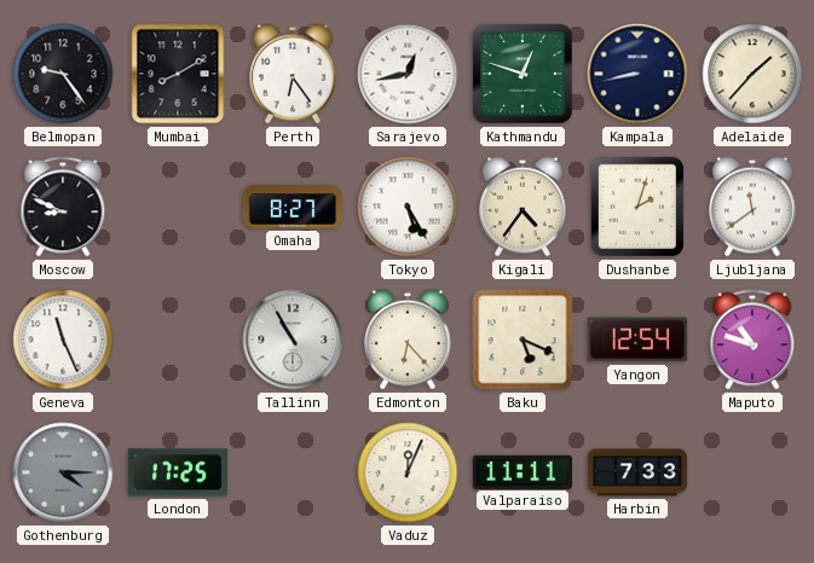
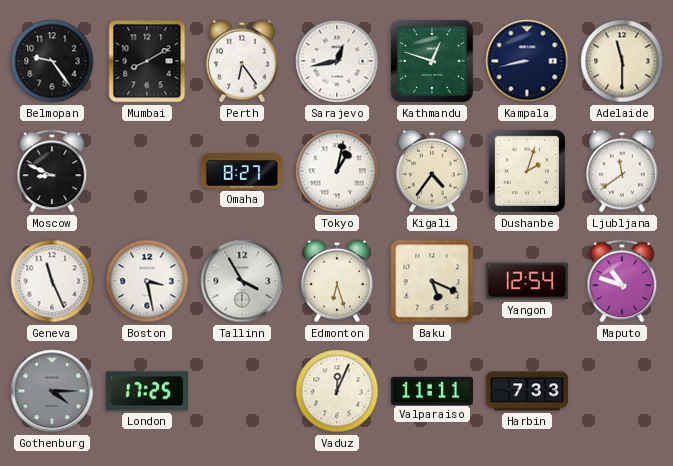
Adelaide: 1:37 -> 11:30
Tokyo: 5:25 -> 1:02
Boston: none -> 3:28
Tallinn: 10:55 -> 3:55
Edmonton: 6:23 -> 6:27
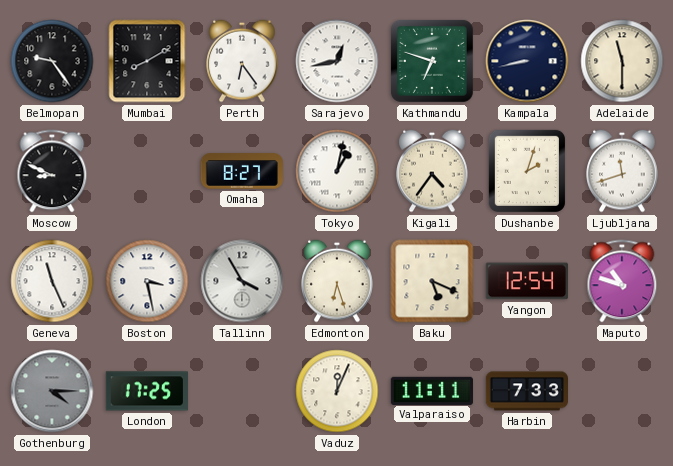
Kathmandu: 12:48 -> 6:48
Ljubljana: 11:39 -> 11:42
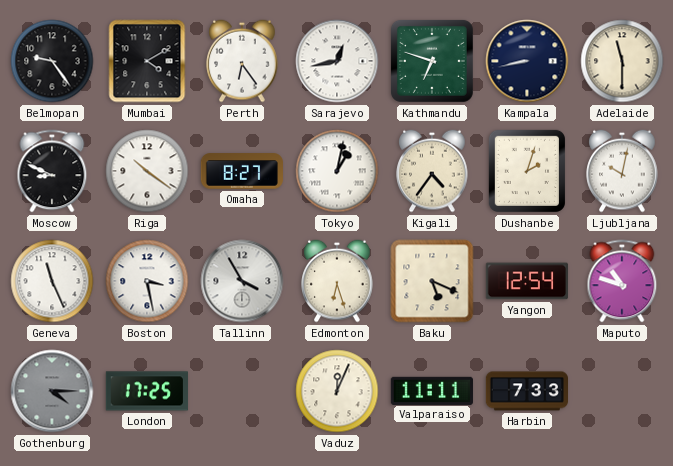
Mumbai: 8:10 -> 4:10
Riga: none -> 10:21
Ljubljana: 11:42 -> 10:02
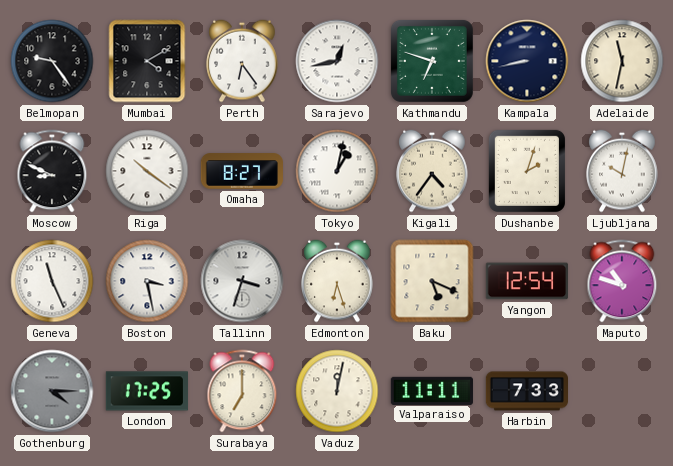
Adelaide: 11:30 -> 11:32
Tallinn: 3:55 -> 3:33
Surabaya: none -> 7:00
Vaduz: 12:04 -> 12:02
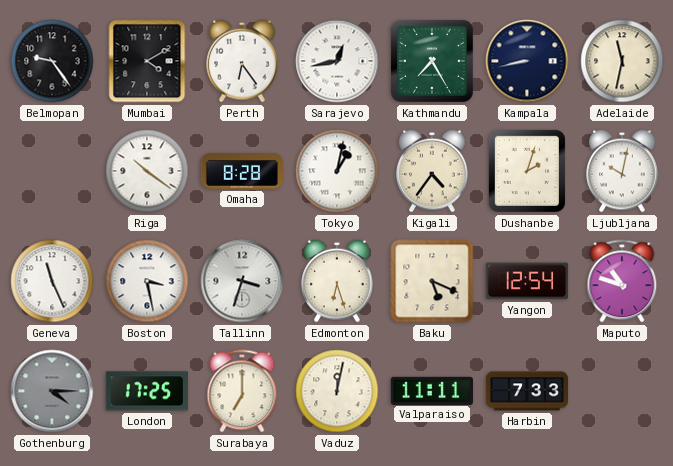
Kathmandu: 6:48 -> 7:25
Moscow: 8:49 -> none
Omaha: 8:27 -> 8:28
